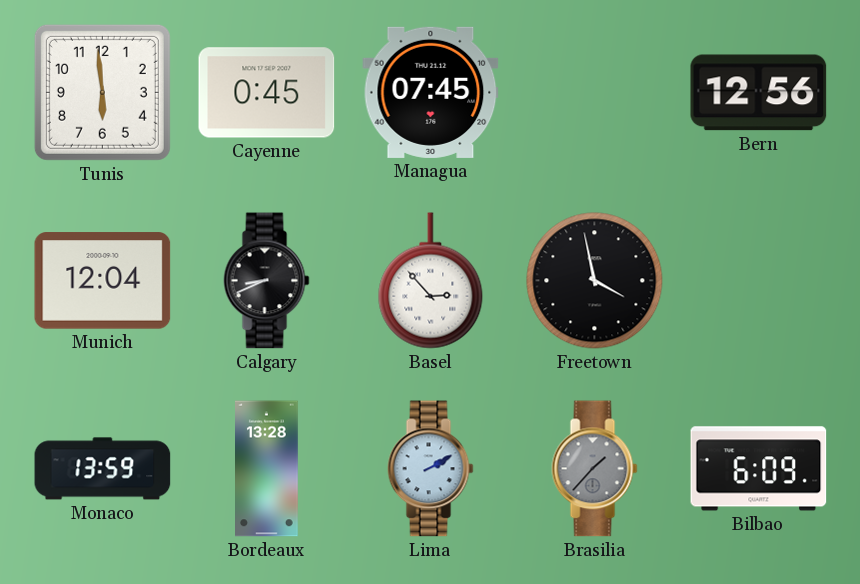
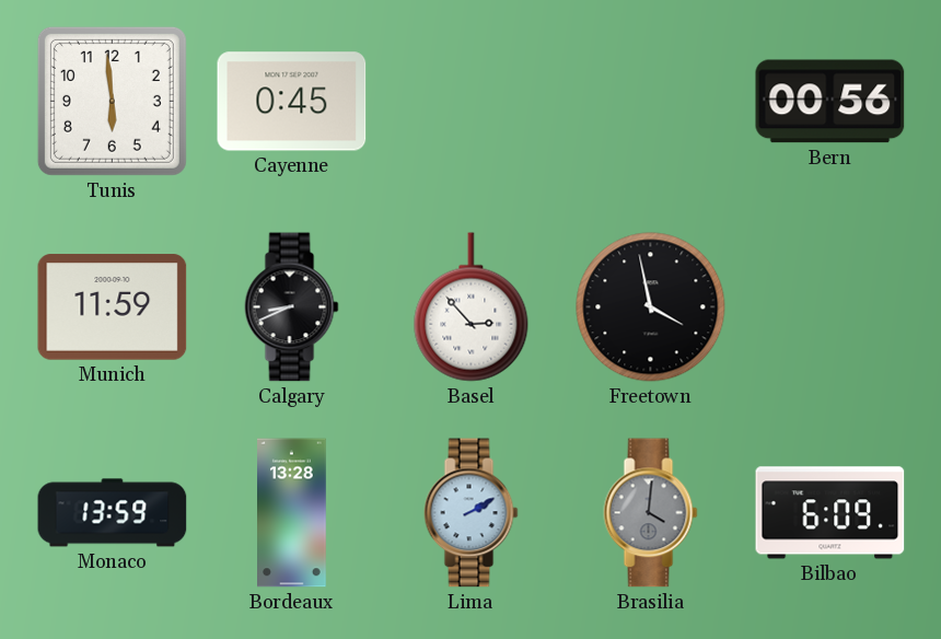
Managua: 07:45 -> none
Bern: 12:56 -> 00:56
Munich: 12:04 -> 11:59
Brasilia: 1:37 -> 4:01
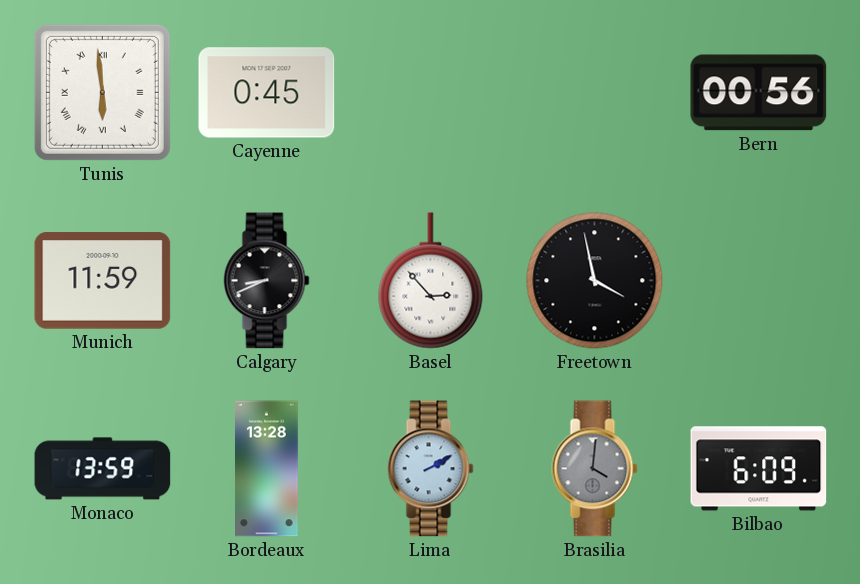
Tunis numerals: Arabic -> Roman
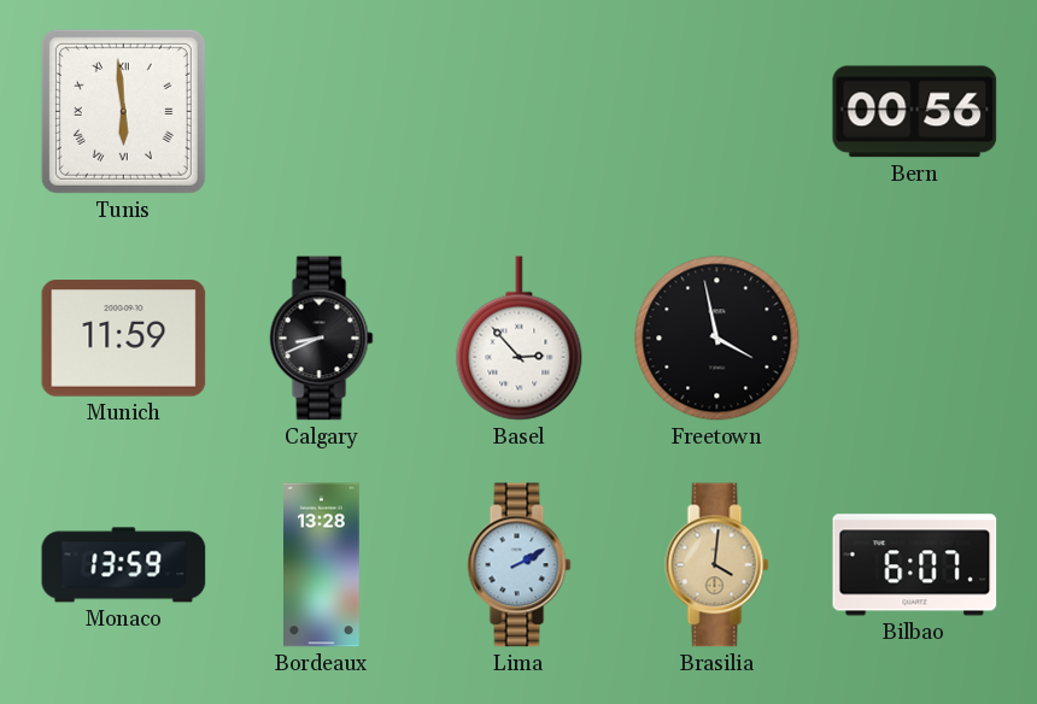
Cayenne: 0:45 -> none
Brasilia dial: grey -> champagne
Bilbao: 6:09 -> 6:07
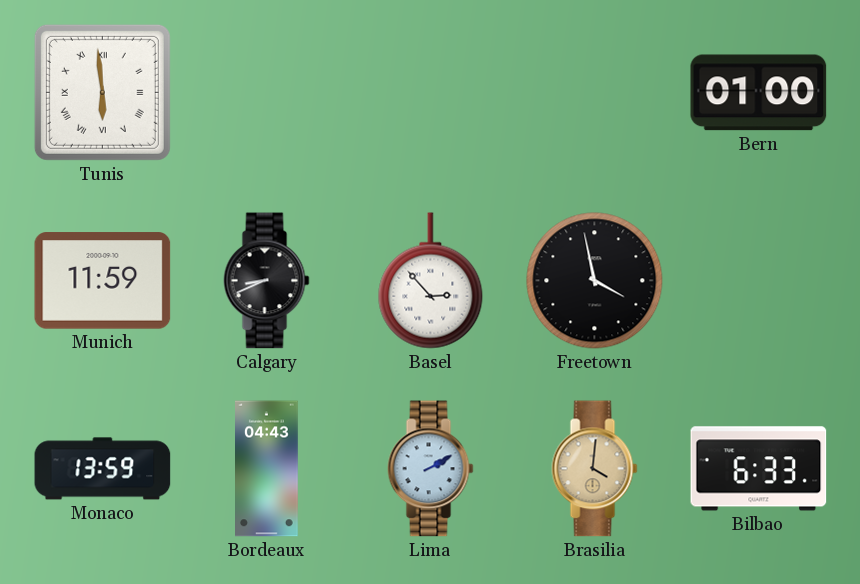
Bern: 00:56 -> 01:00
Bordeaux: 13:28 -> 04:43
Bilbao: 6:07 -> 6:33
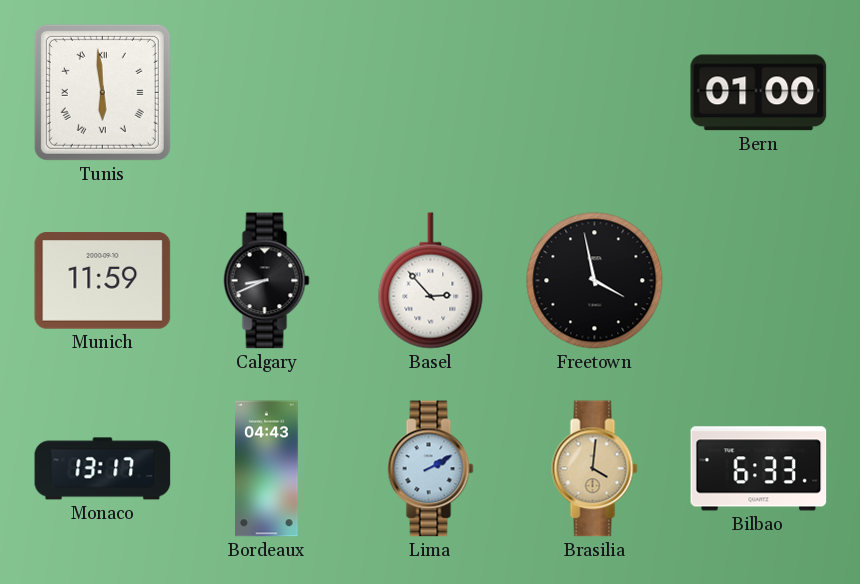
Monaco: 13:59 -> 13:17
